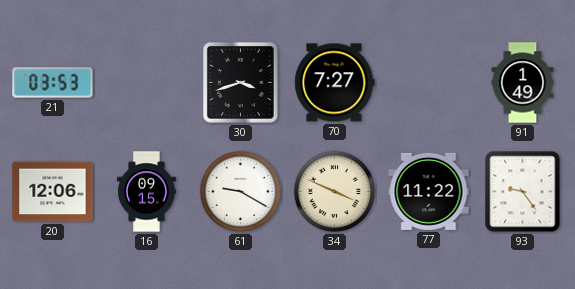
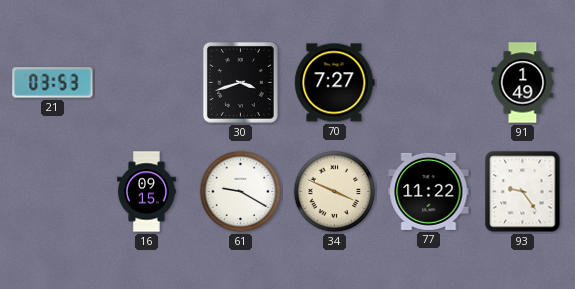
20: 12:06 -> none
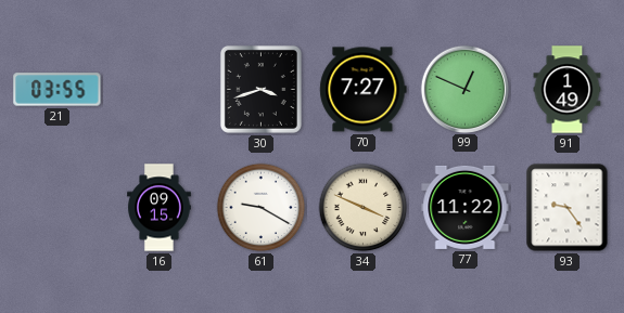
21: 03:53 -> 03:55
99: none -> 12:49
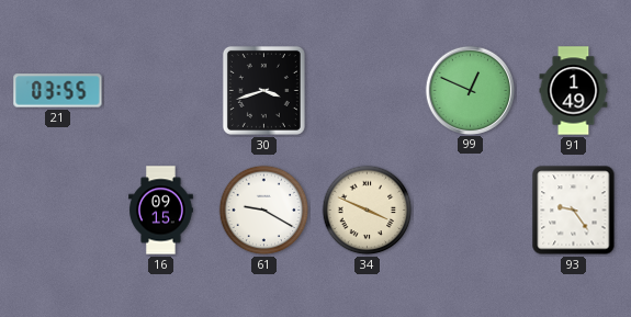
70: 7:27 -> none
77: 11:22 -> none
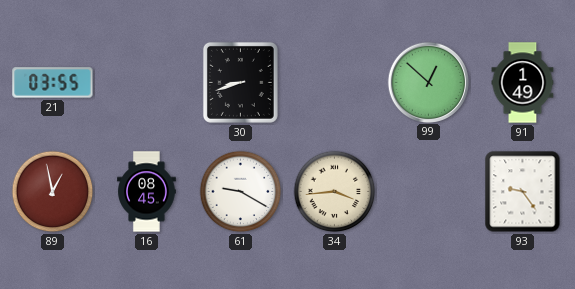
30: 3:42 -> 8:42
99: 12:49 -> 12:52
89: none -> 12:58
16: 09:15 -> 08:45
34: 3:49 -> 3:44
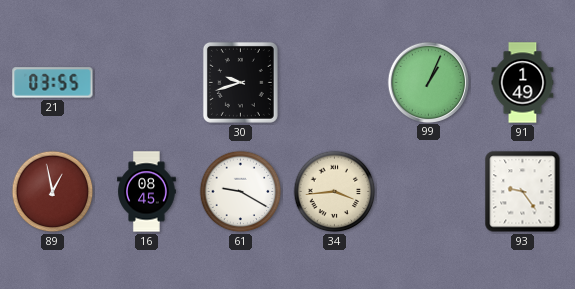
30: 8:42 -> 9:42
99: 12:52 -> 1:04
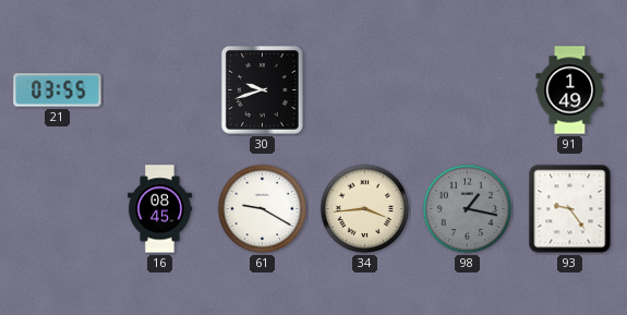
99: 1:04 -> none
89: 12:58 -> none
98: none -> 1:17
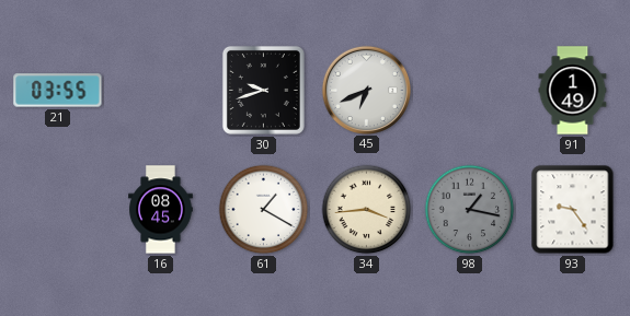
45: none -> 6:41
61: 9:20 -> 1:20
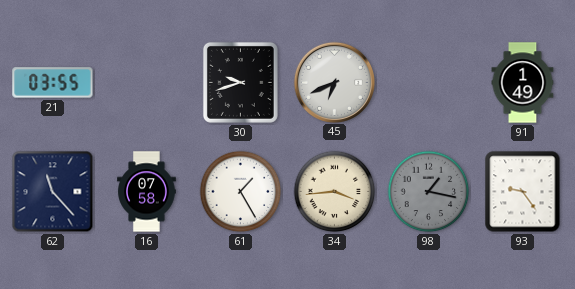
62: none -> 11:23
16: 08:45 -> 07:58
61: 1:20 -> 1:25
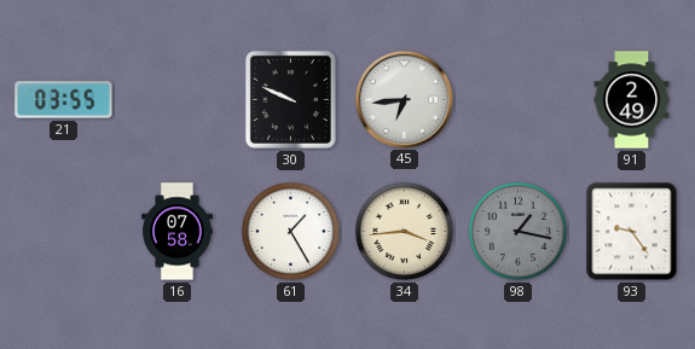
30: 9:42 -> 9:49
45: 6:41 -> 6:44
91: 1:49 -> 2:49
62: 11:23 -> none
